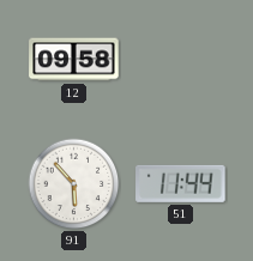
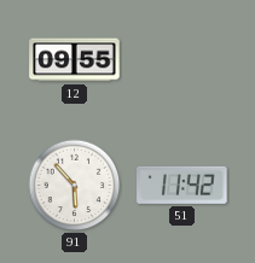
12: 09:58 -> 09:55
51: 11:44 -> 11:42
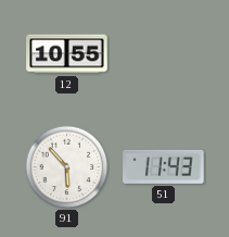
12: 09:55 -> 10:55
51: 11:42 -> 11:43
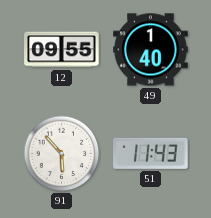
12: 10:55 -> 09:55
49: none -> 1:40
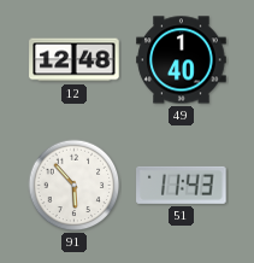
12: 09:55 -> 12:48
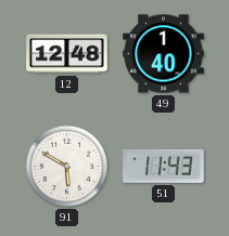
91: 5:53 -> 5:50
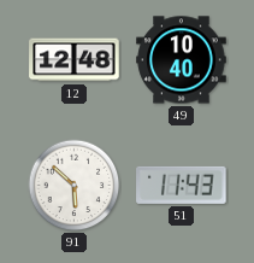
49: 1:40 -> 10:40
91: 5:50 -> 5:52
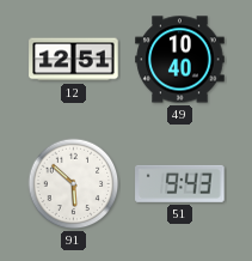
12: 12:48 -> 12:51
51: 11:43 -> 9:43
